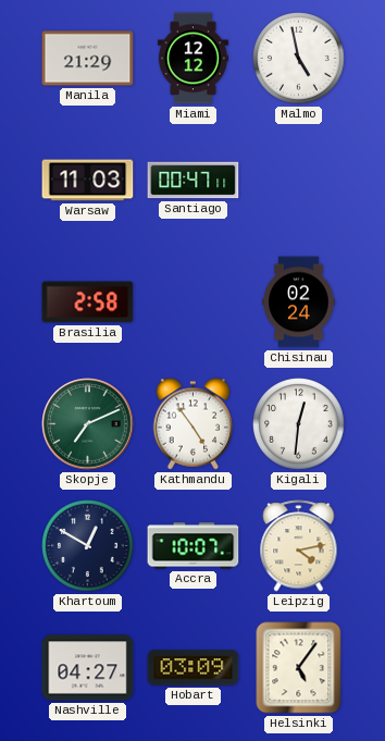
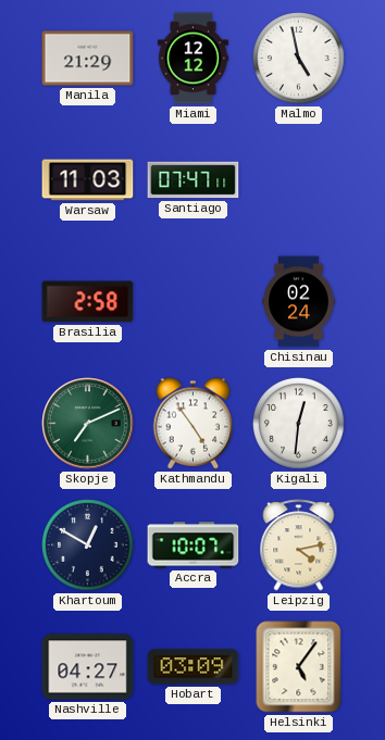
Santiago: 00:47 -> 07:47
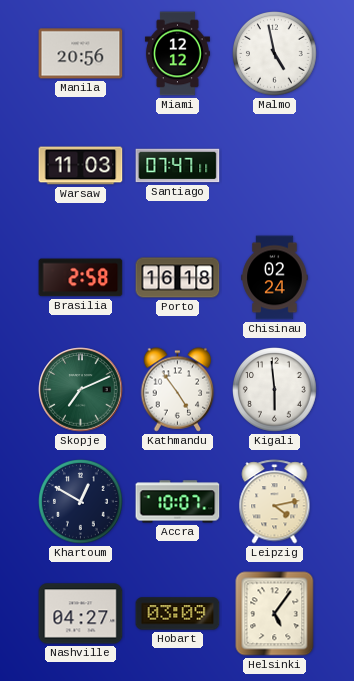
Manila: 21:29 -> 20:56
Porto: none -> 16:18
Kigali: 12:31 -> 5:59
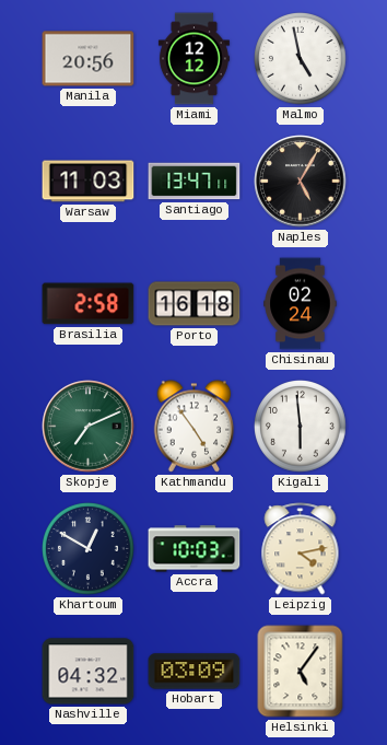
Santiago: 07:47 -> 13:47
Naples: none -> 5:05
Accra: 10:07 -> 10:03
Nashville: 04:27 -> 04:32
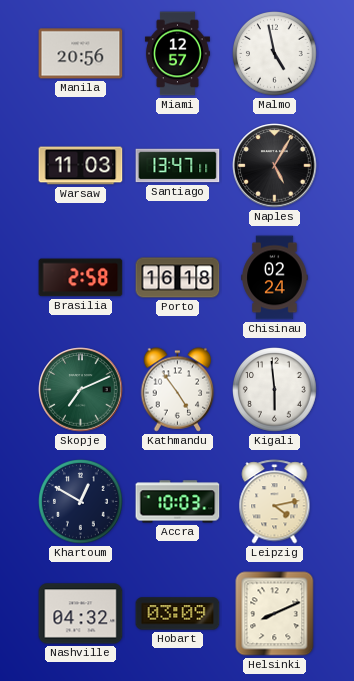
Miami: 12:12 -> 12:57
Helsinki: 5:06 -> 8:11
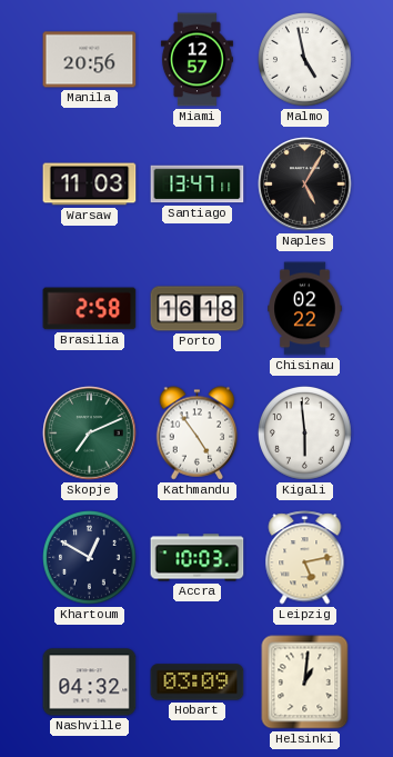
Chisinau: 02:24 -> 02:22
Leipzig: 4:13 -> 5:13
Helsinki: 8:11 -> 1:01
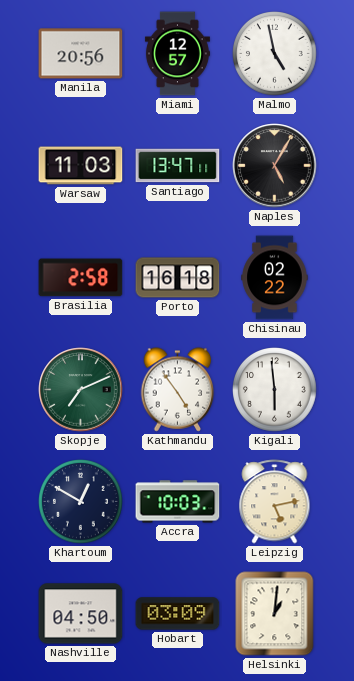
Nashville: 04:32 -> 04:50
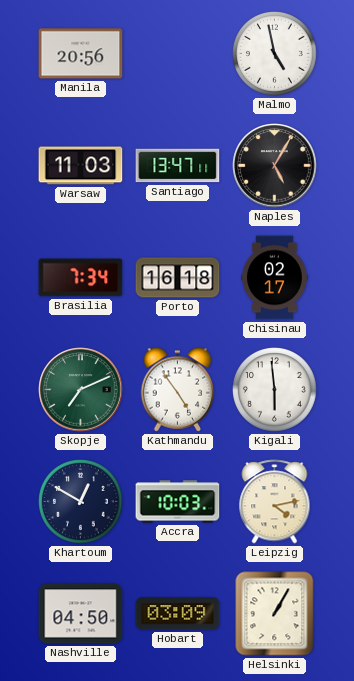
Miami: 12:57 -> none
Brasilia: 2:58 -> 7:34
Chisinau: 02:22 -> 02:17
Leipzig: 5:13 -> 4:13
Helsinki: 1:01 -> 1:05
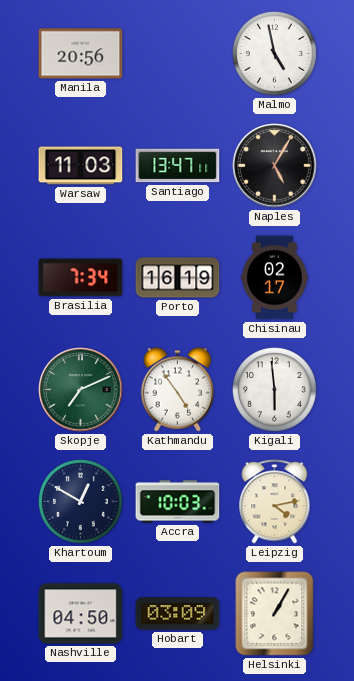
Porto: 16:18 -> 16:19
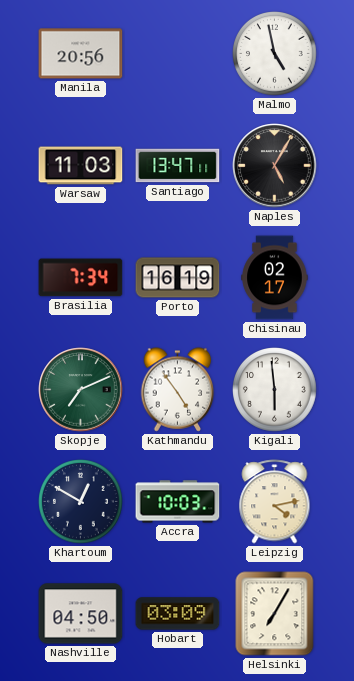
Helsinki: 1:05 -> 7:05
